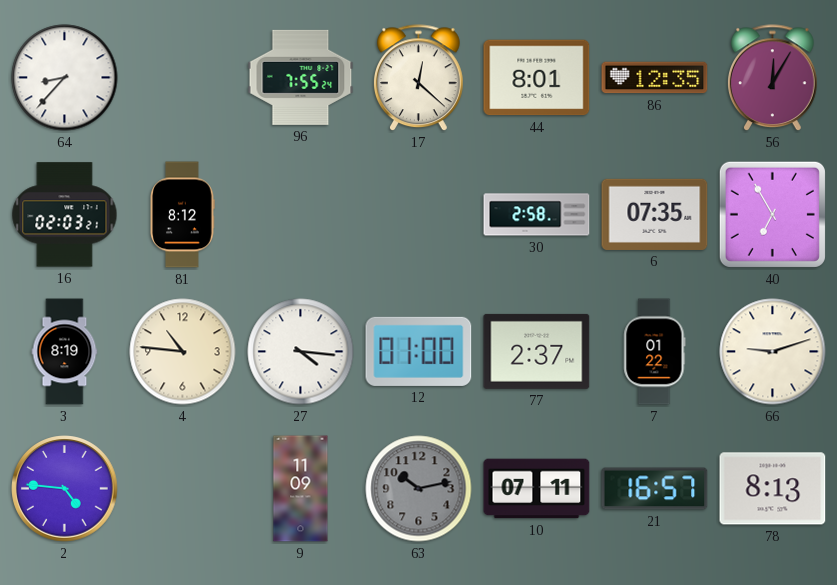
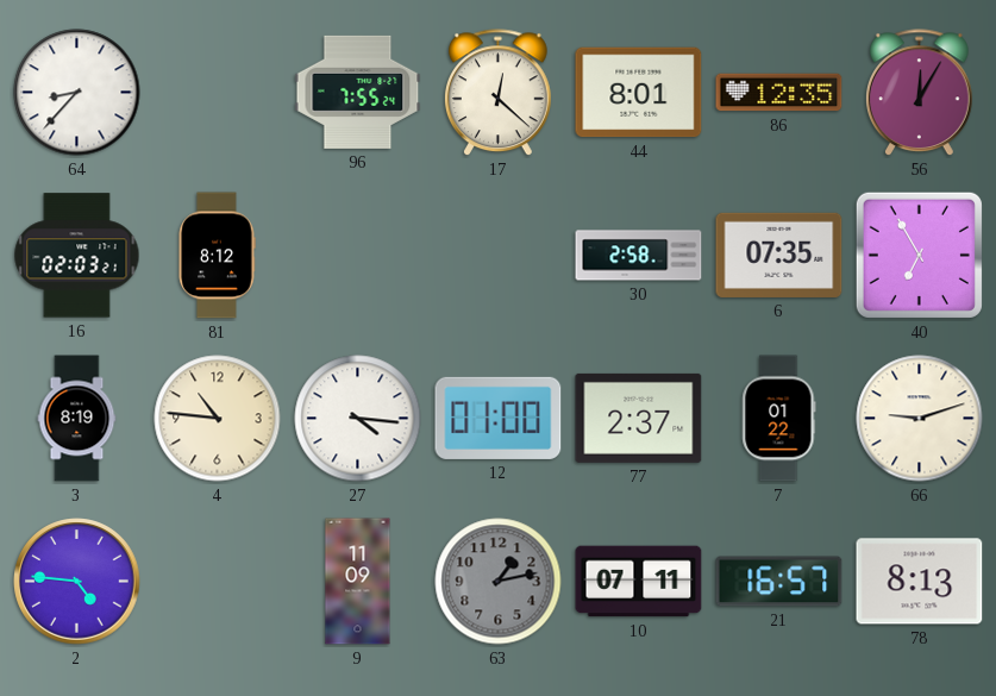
63: 10:13 -> 1:13
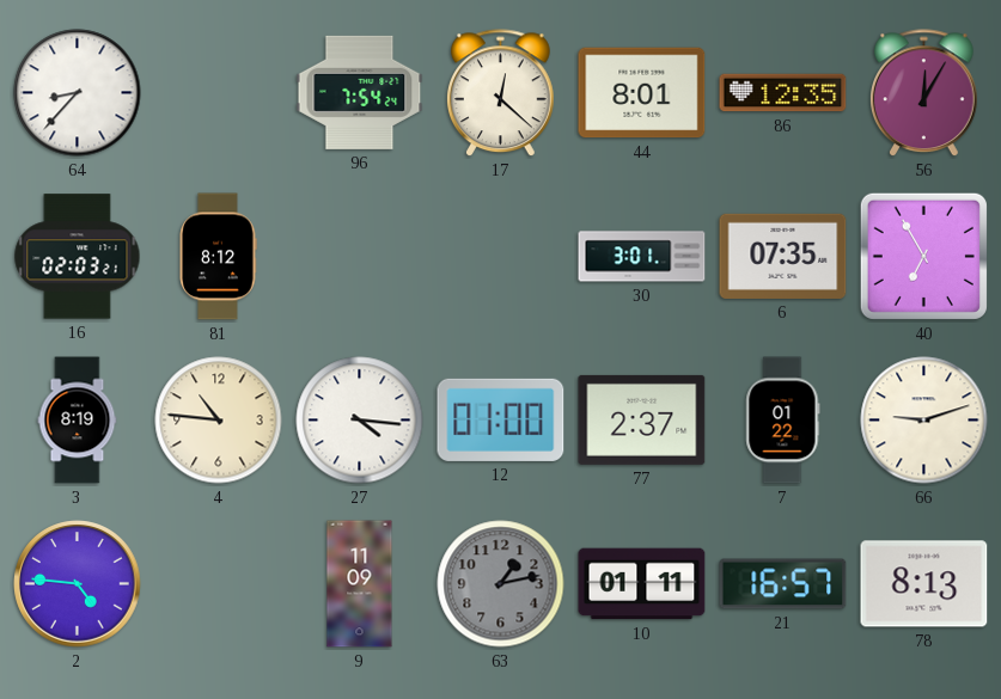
96: 7:55 -> 7:54
30: 2:58 -> 3:01
10: 07:11 -> 01:11
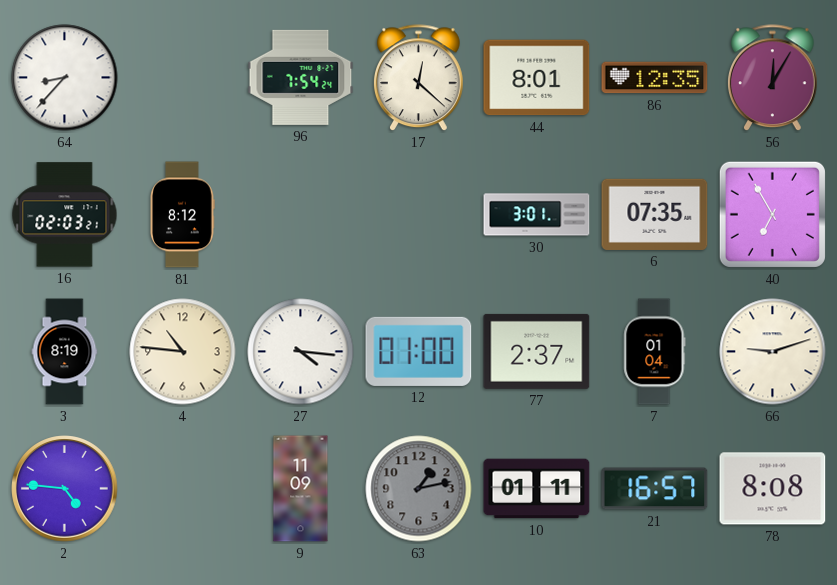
7: 01:22 -> 01:04
78: 8:13 -> 8:08
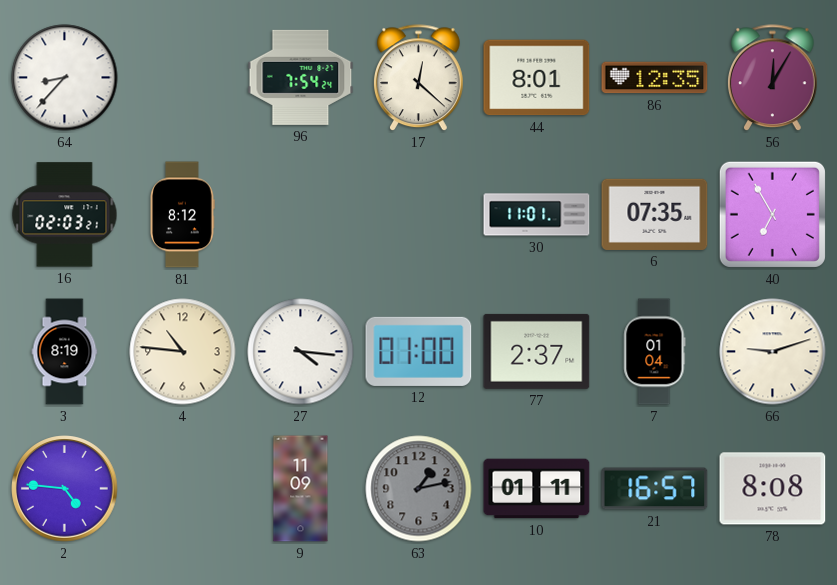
30: 3:01 -> 11:01
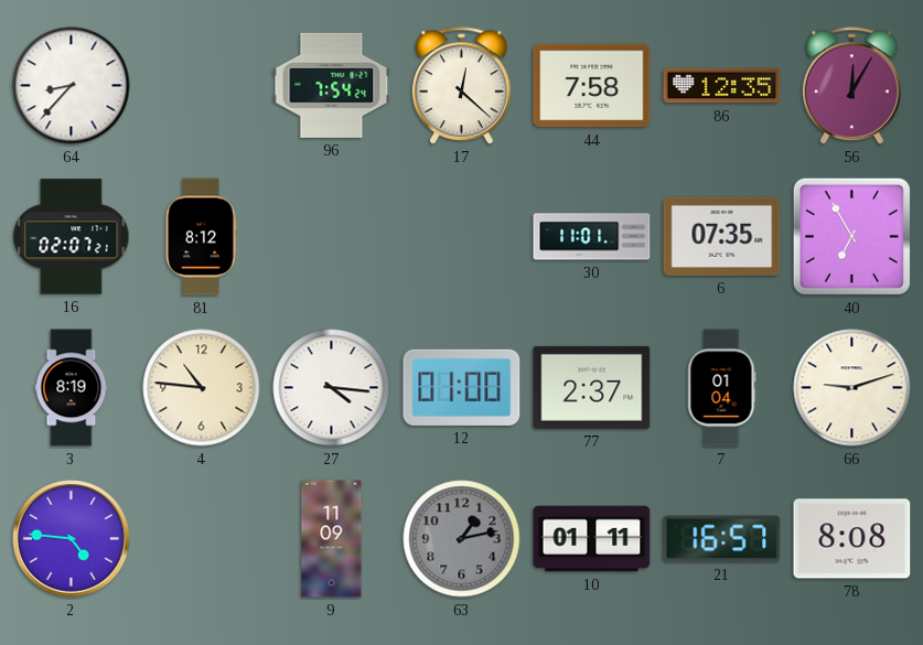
44: 8:01 -> 7:58
16: 02:03 -> 02:07
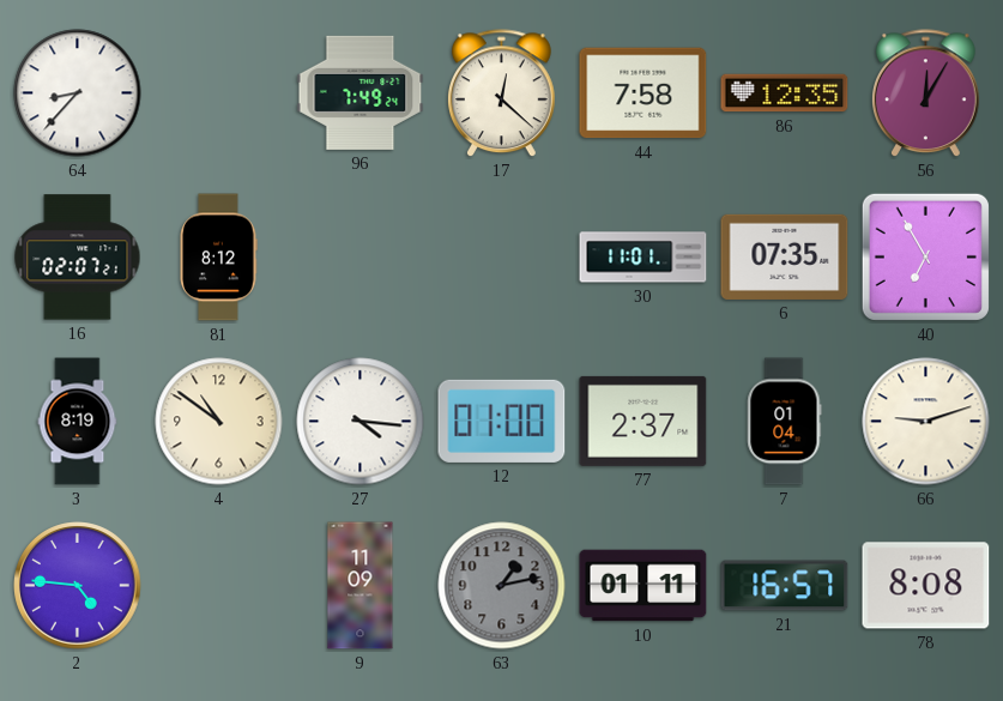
96: 7:54 -> 7:49
4: 10:46 -> 10:51
